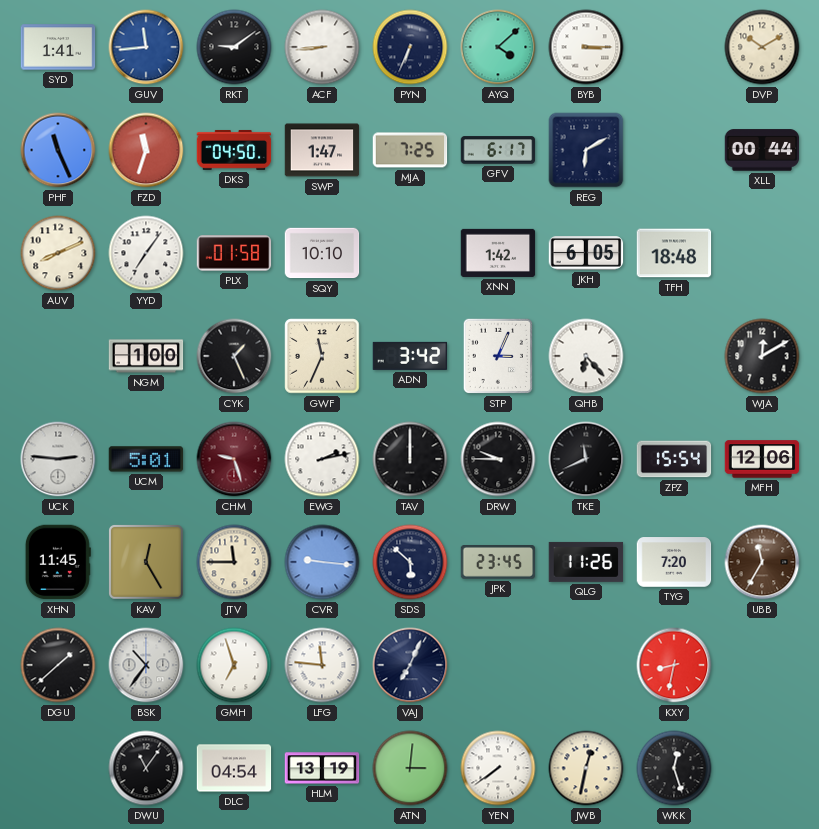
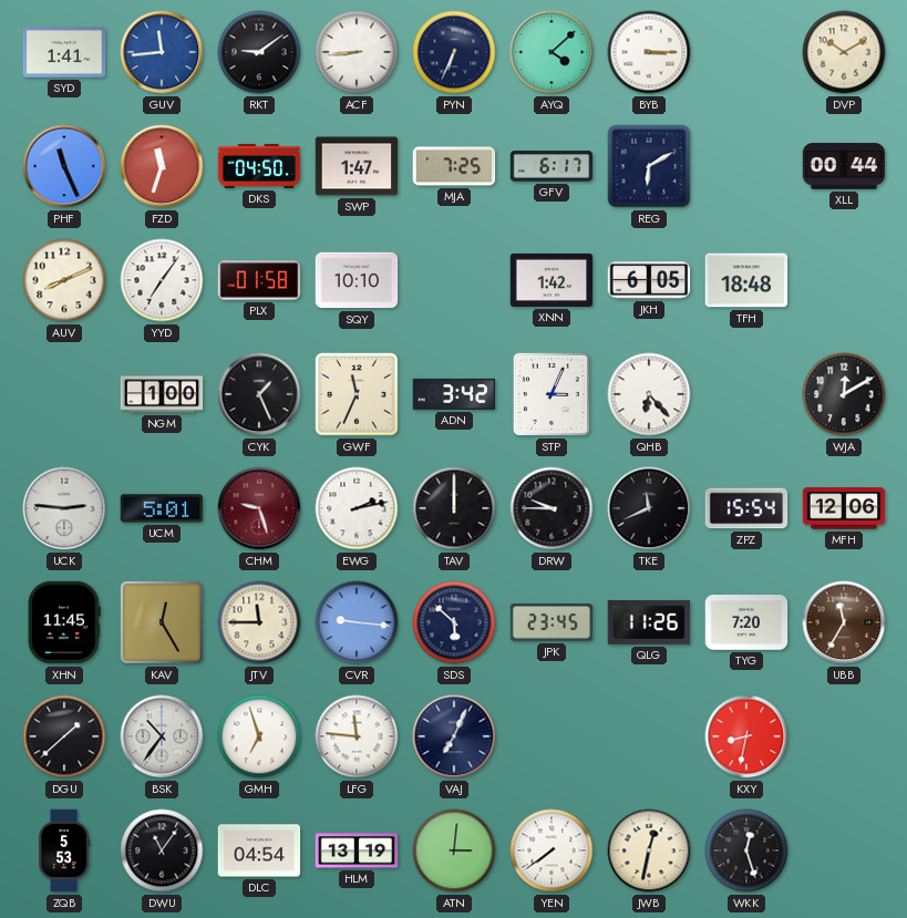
ZQB: none -> 5:53
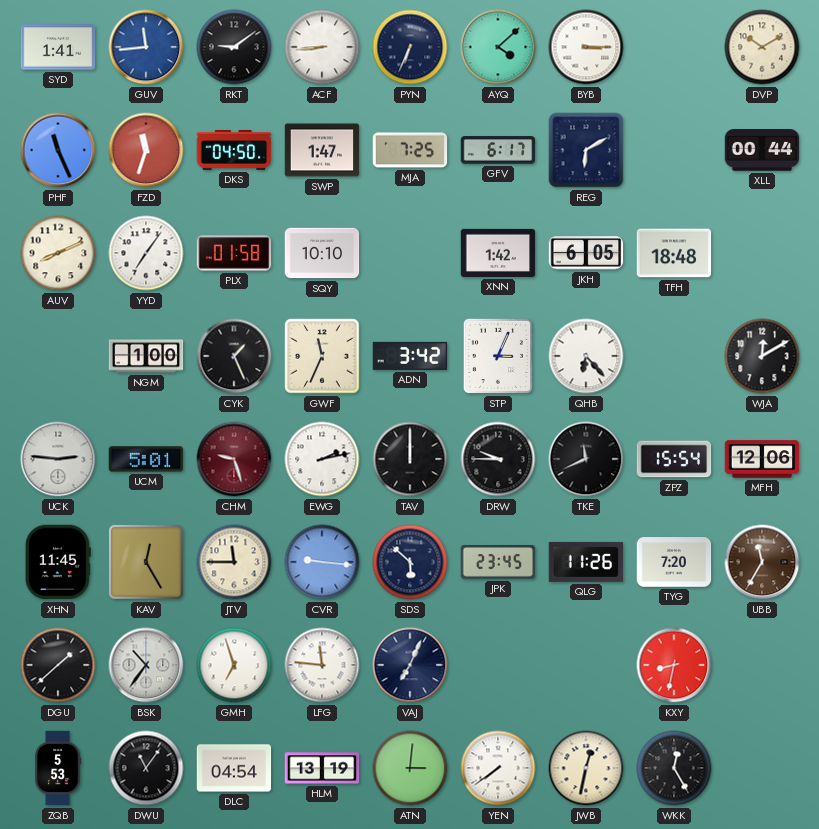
WKK: 12:27 -> 12:25
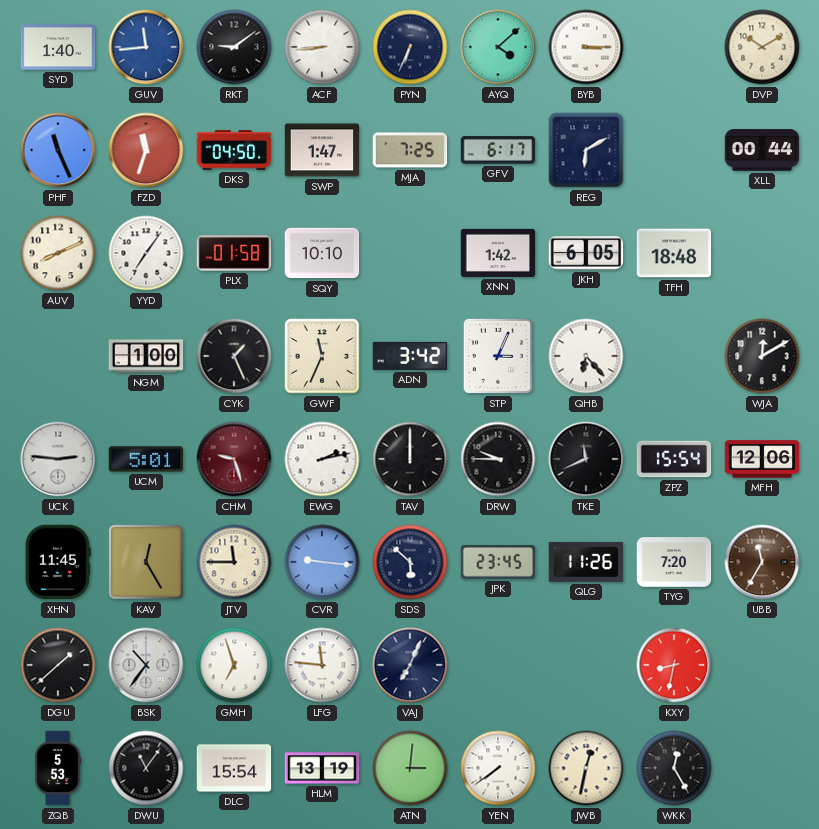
SYD: 1:41 -> 1:40
DLC: 04:54 -> 15:54
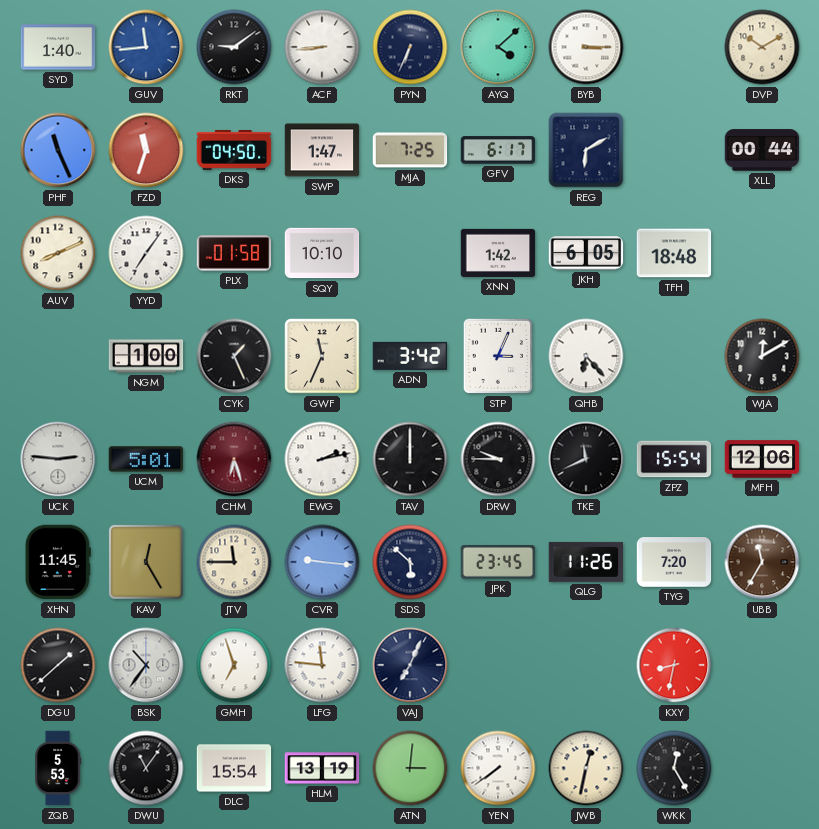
CHM: 9:27 -> 6:27
